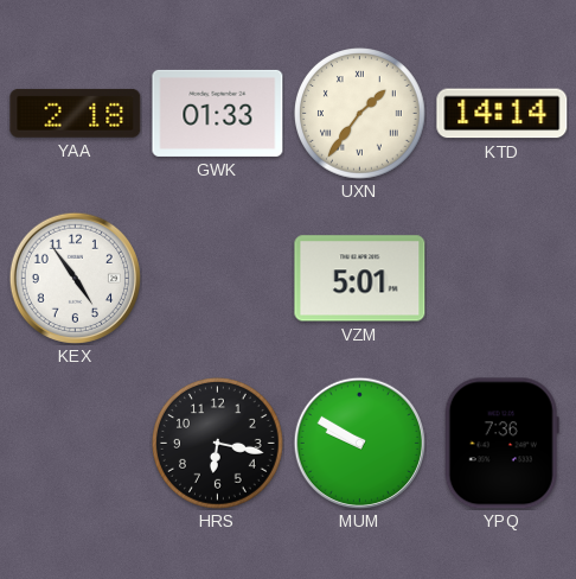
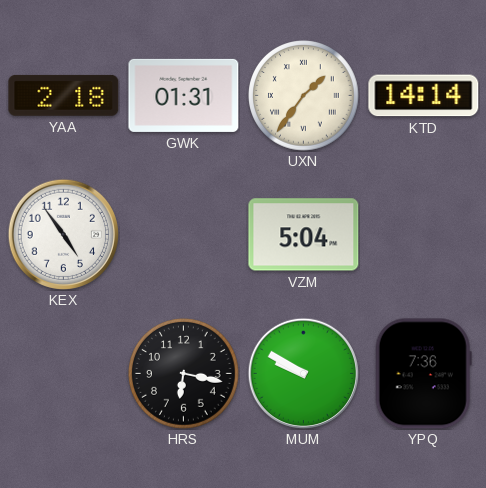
GWK: 01:33 -> 01:31
VZM: 5:01 -> 5:04
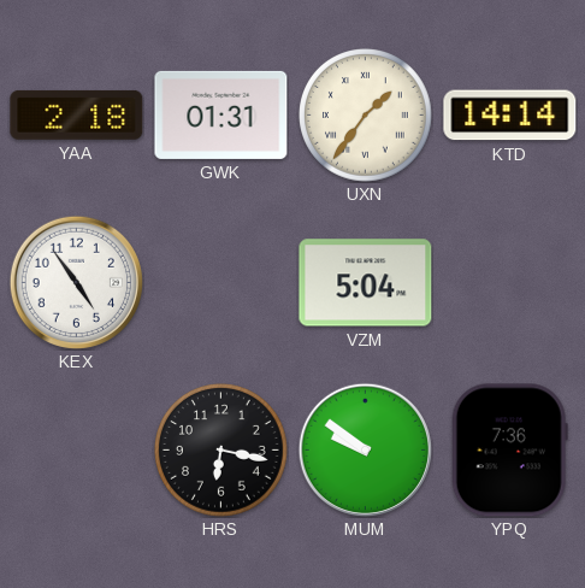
MUM: 9:50 -> 9:51
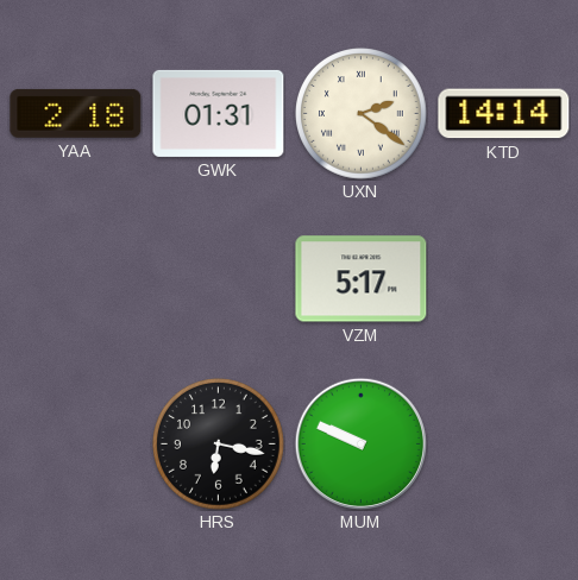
UXN: 1:36 -> 2:21
KEX: 4:54 -> none
VZM: 5:04 -> 5:17
MUM: 9:51 -> 9:49
YPQ: 7:36 -> none
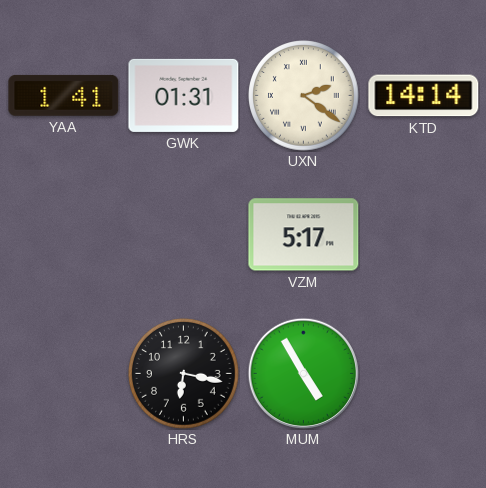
YAA: 2:18 -> 1:41
MUM: 9:49 -> 4:55
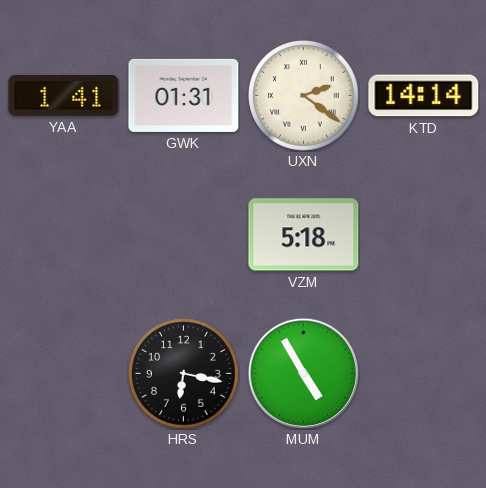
VZM: 5:17 -> 5:18
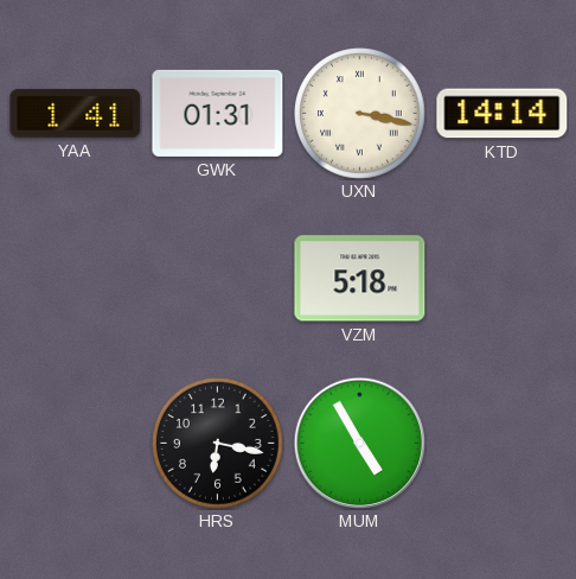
UXN: 2:21 -> 3:17
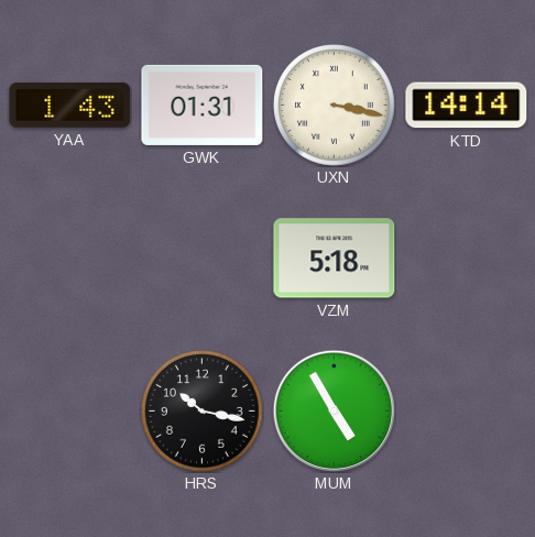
YAA: 1:41 -> 1:43
HRS: 6:17 -> 10:17
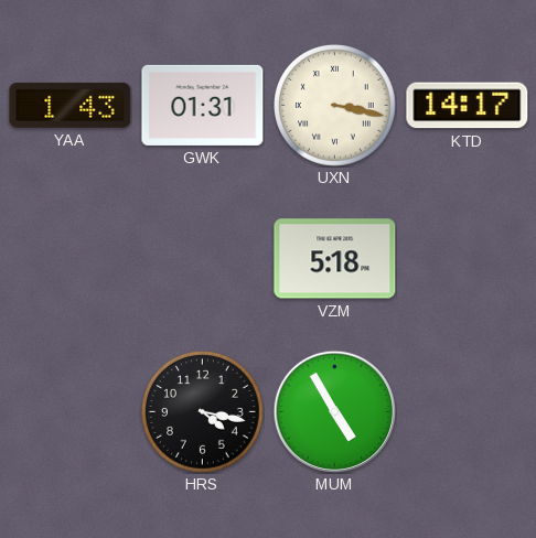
KTD: 14:14 -> 14:17
HRS: 10:17 -> 4:17
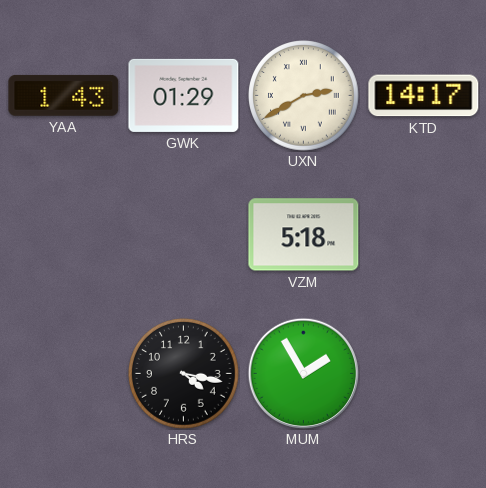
GWK: 01:31 -> 01:29
UXN: 3:17 -> 2:40
MUM: 4:55 -> 1:55
